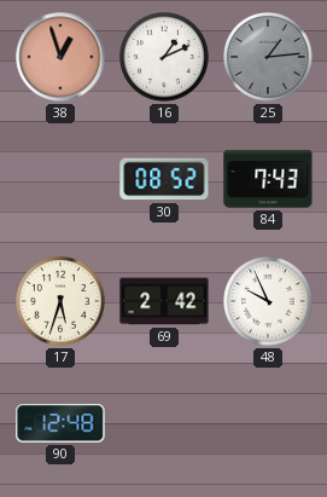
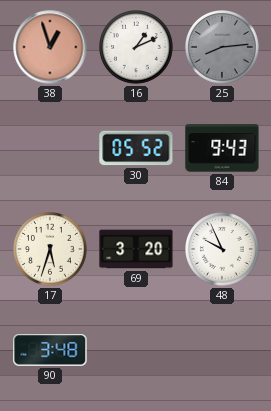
25: 1:14 -> 8:14
30: 08:52 -> 05:52
84: 7:43 -> 9:43
69: 2:42 -> 3:20
90: 12:48 -> 3:48
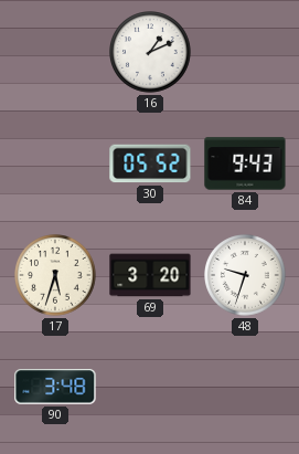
38: 12:57 -> none
25: 8:14 -> none
48: 9:56 -> 9:33
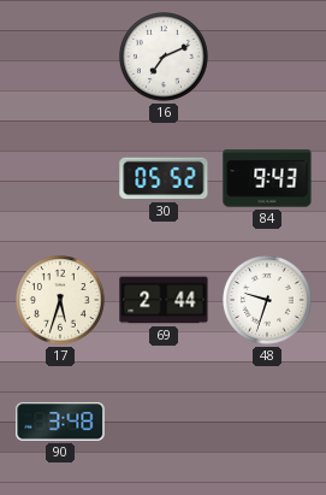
16: 1:11 -> 7:11
69: 3:20 -> 2:44
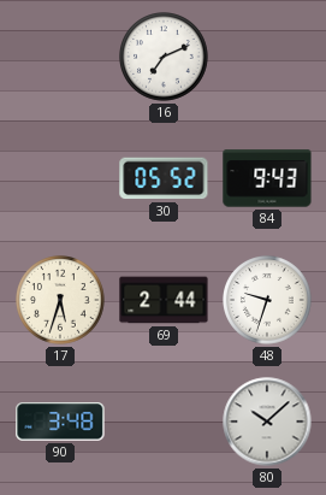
80: none -> 10:08
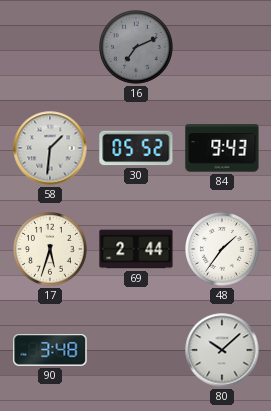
16 dial: white -> grey
58: none -> 1:31
48: 9:33 -> 1:36
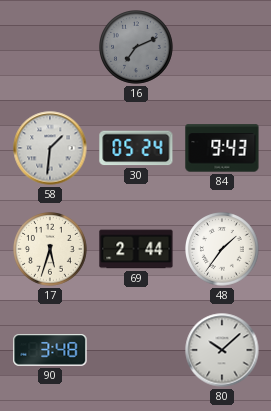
30: 05:52 -> 05:24
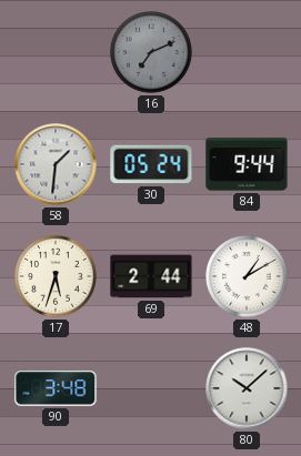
84: 9:43 -> 9:44
48: 1:36 -> 1:10
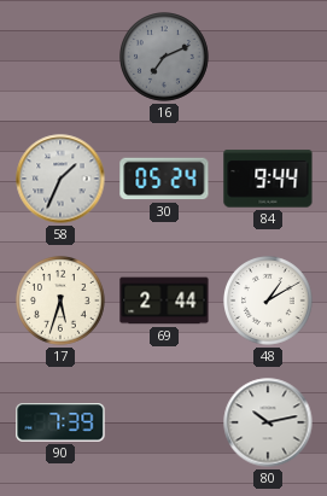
58: 1:31 -> 1:34
90: 3:48 -> 7:39
80: 10:08 -> 10:13
